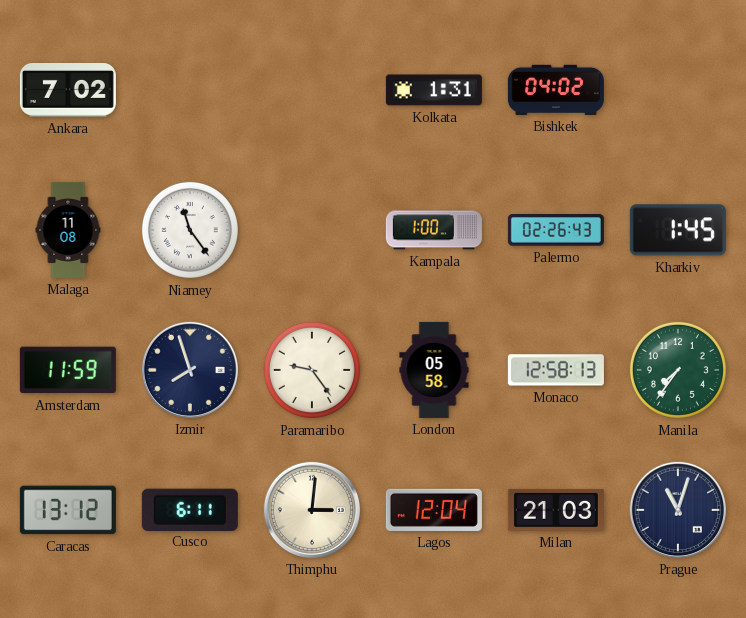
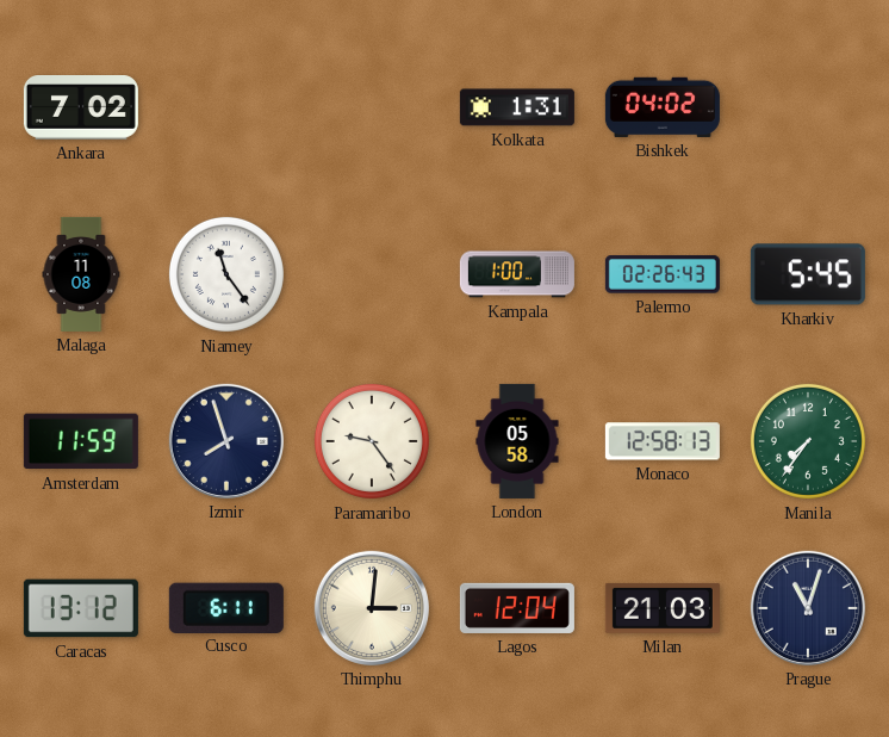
Kharkiv: 1:45 -> 5:45
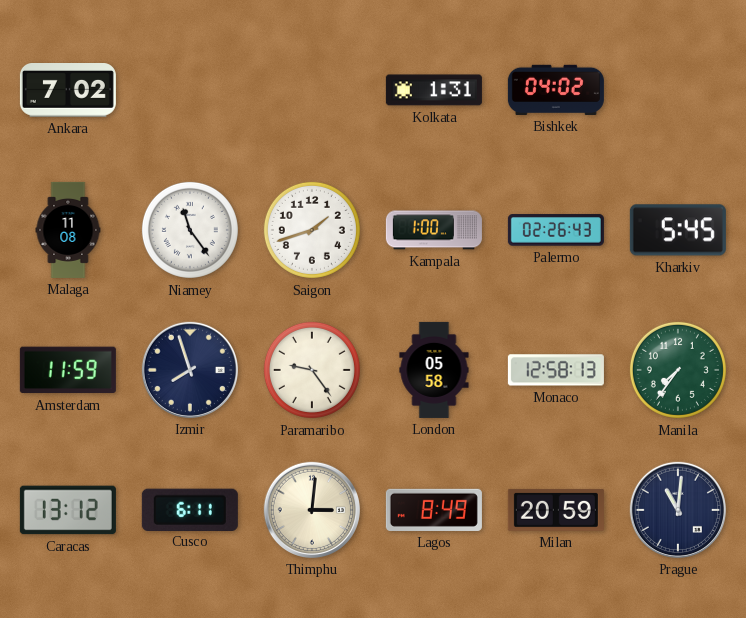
Saigon: none -> 1:42
Lagos: 12:04 -> 8:49
Milan: 21:03 -> 20:59
Prague: 11:03 -> 11:01
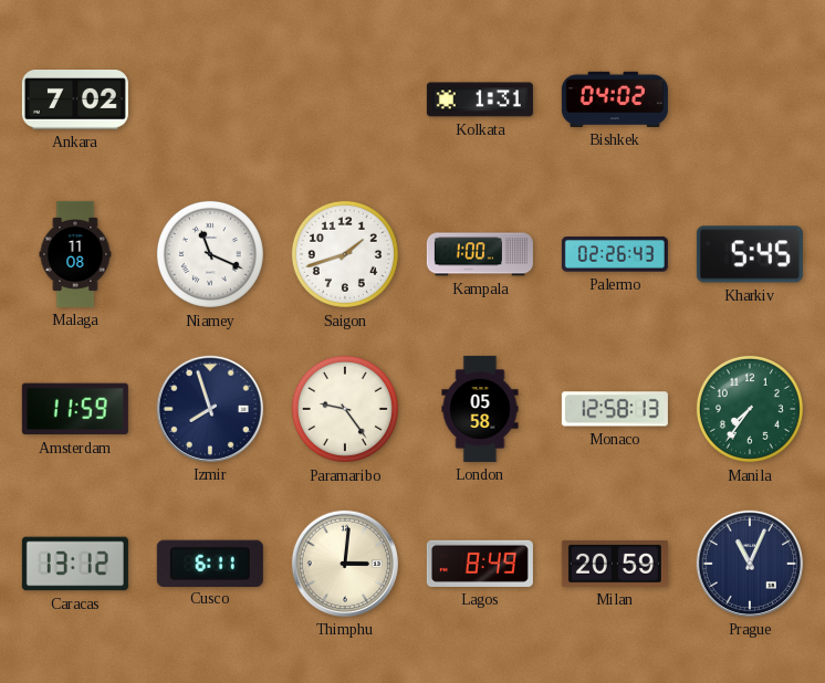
Niamey: 11:24 -> 11:19
Prague: 11:01 -> 11:04
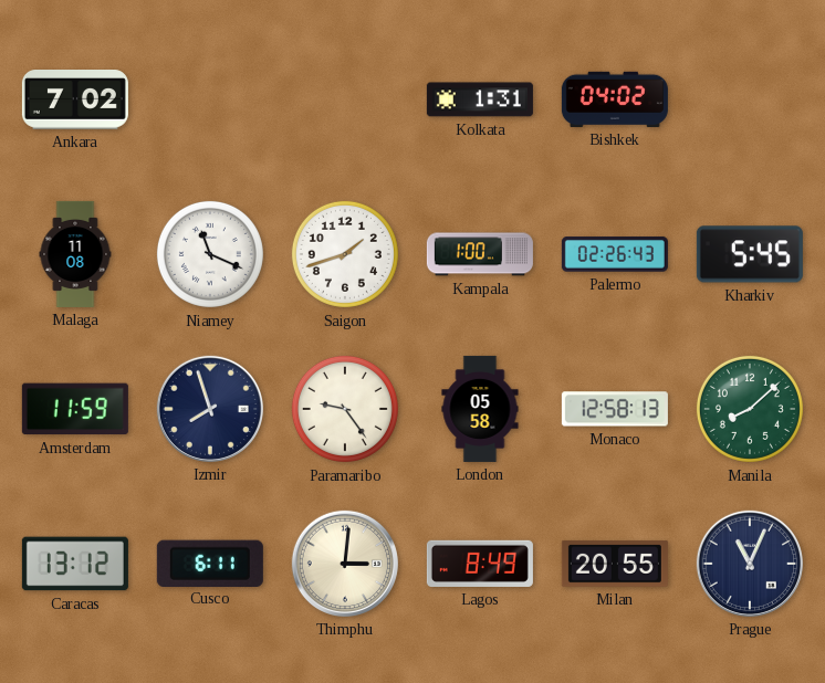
Manila: 7:36 -> 8:08
Milan: 20:59 -> 20:55
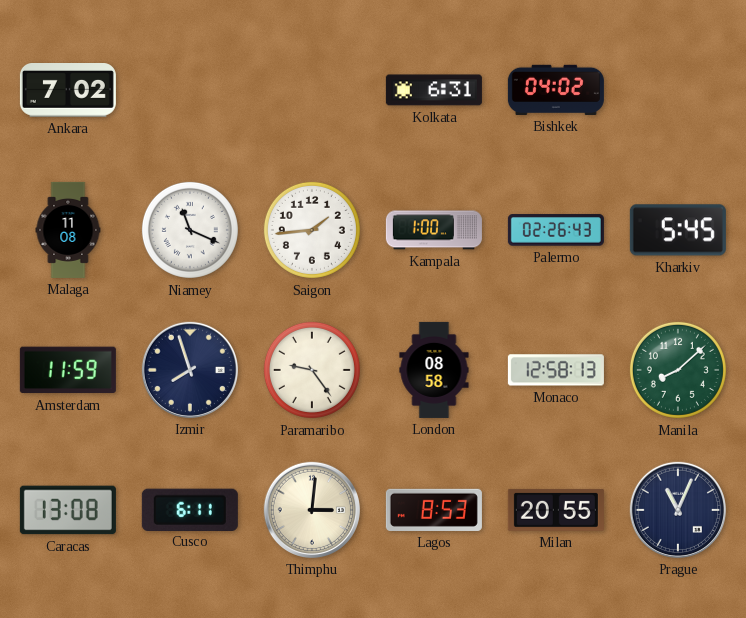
Kolkata: 1:31 -> 6:31
Saigon: 1:42 -> 1:44
London: 05:58 -> 08:58
Caracas: 13:12 -> 13:08
Lagos: 8:49 -> 8:53
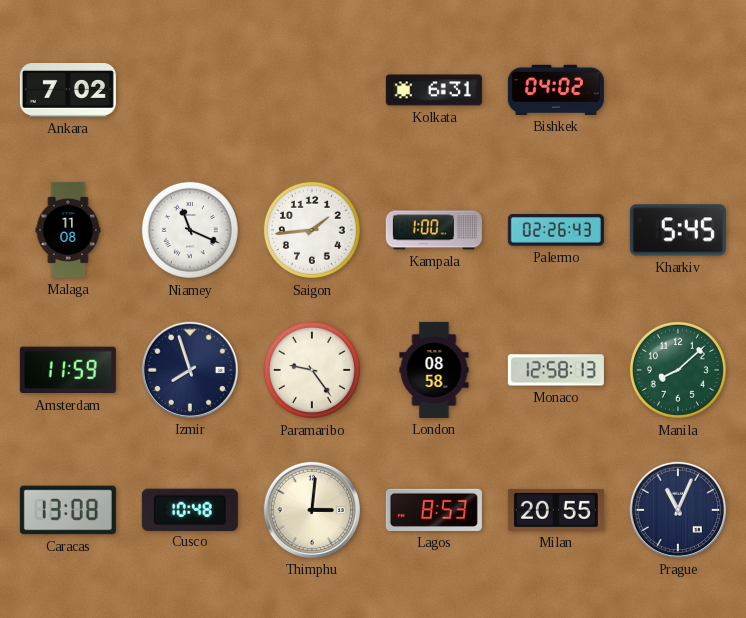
Cusco: 6:11 -> 10:48
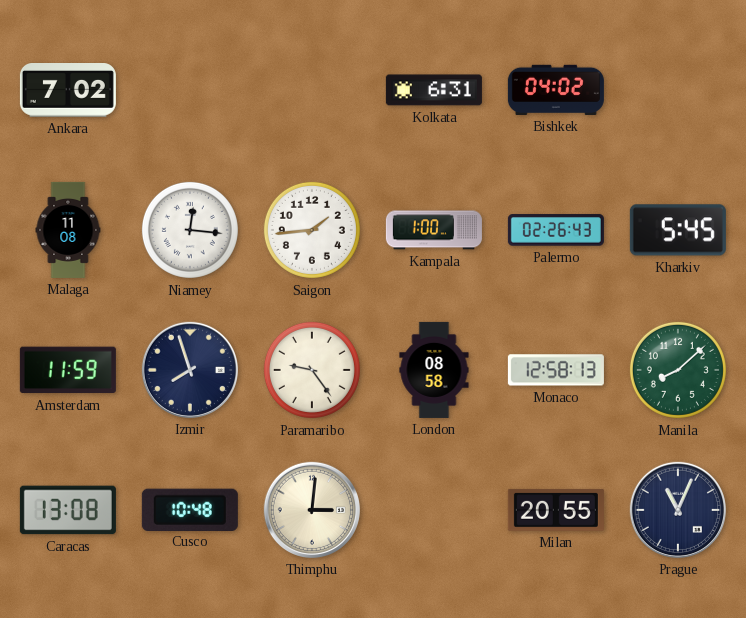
Niamey: 11:19 -> 12:16
Lagos: 8:53 -> none
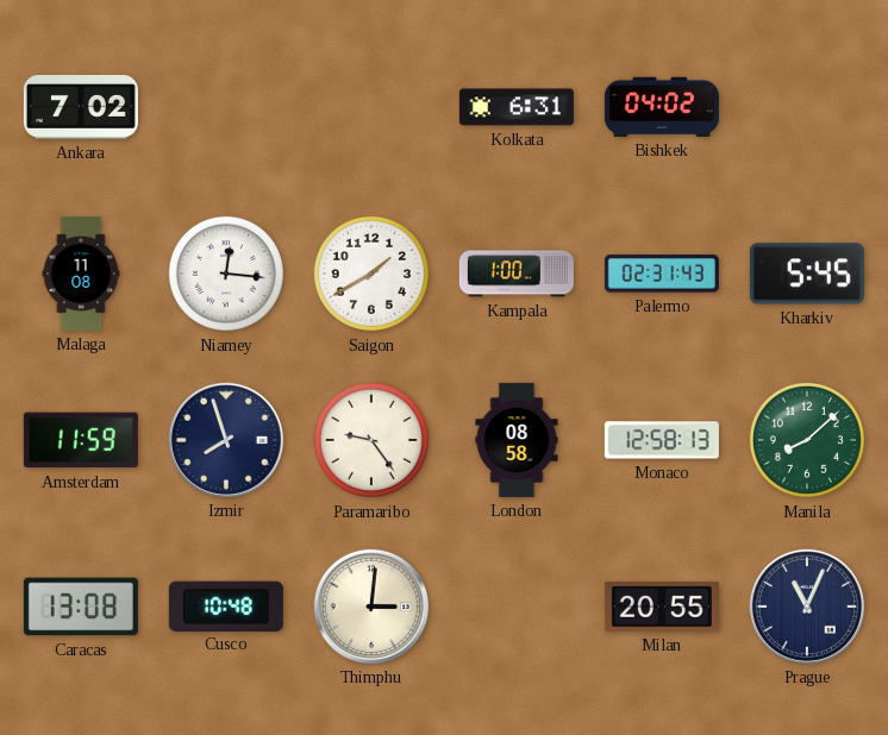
Saigon: 1:44 -> 1:40
Palermo: 02:26 -> 02:31
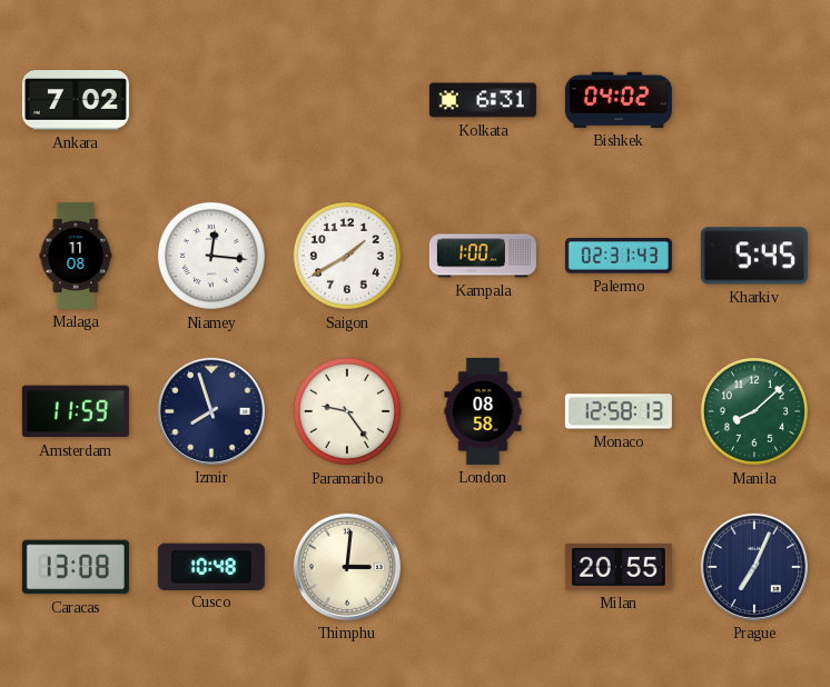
Prague: 11:04 -> 7:04
